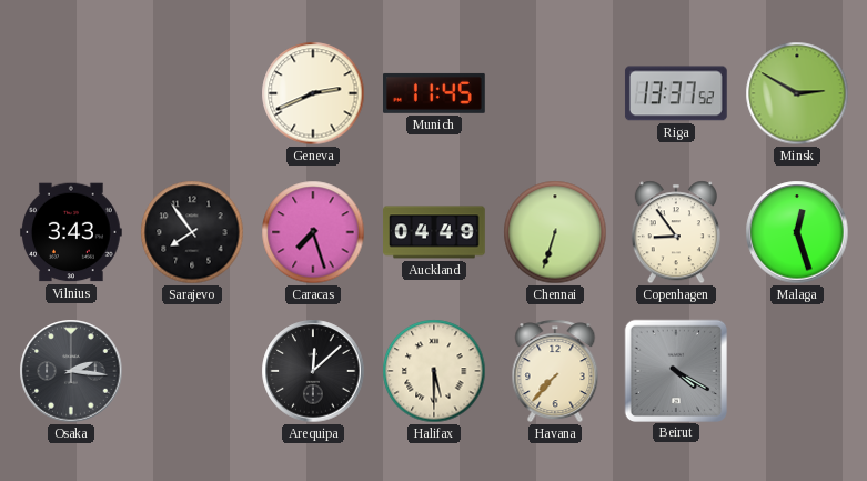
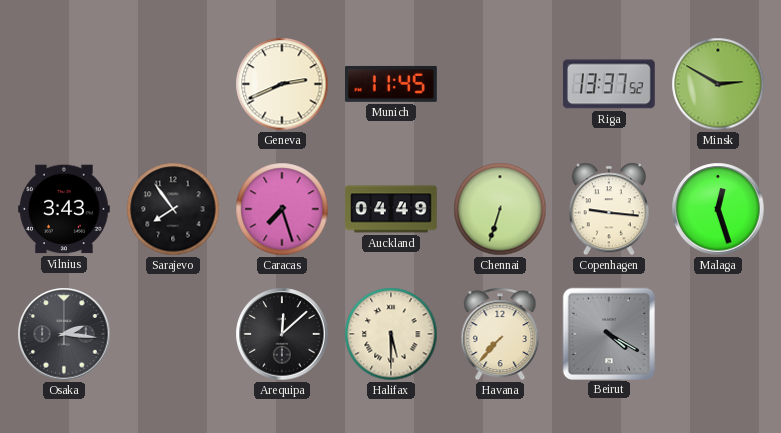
Copenhagen: 8:54 -> 9:16
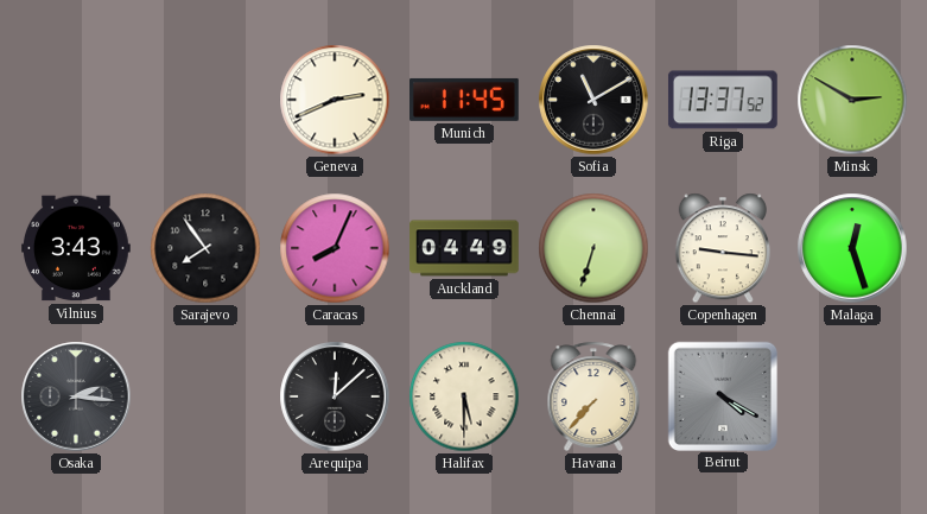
Sofia: none -> 11:10
Caracas: 7:27 -> 8:04
